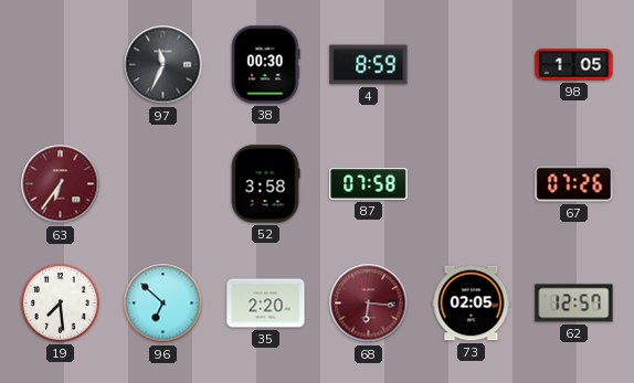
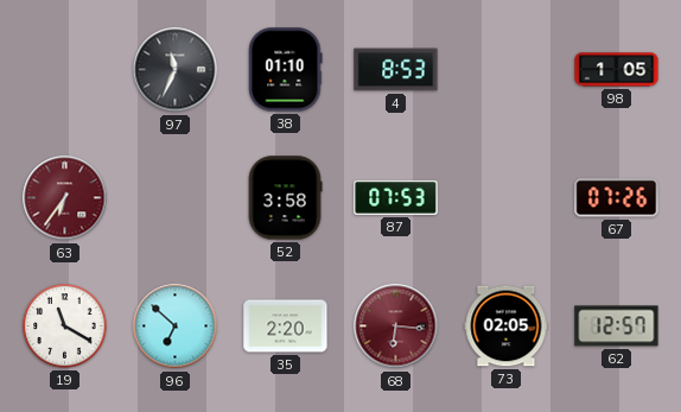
38: 00:30 -> 01:10
4: 8:59 -> 8:53
87: 07:58 -> 07:53
19: 7:29 -> 11:20
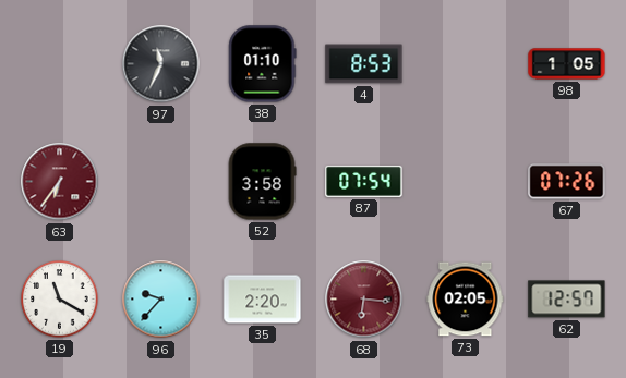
87: 07:53 -> 07:54
96: 6:52 -> 9:37
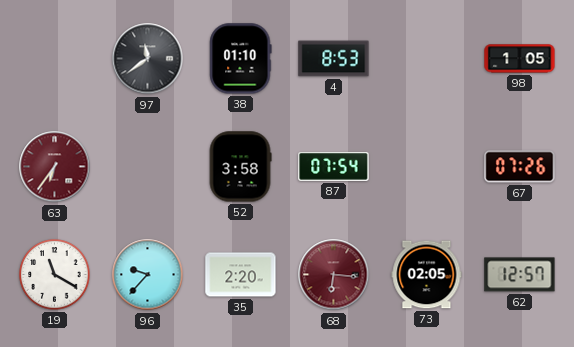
97: 11:34 -> 11:39
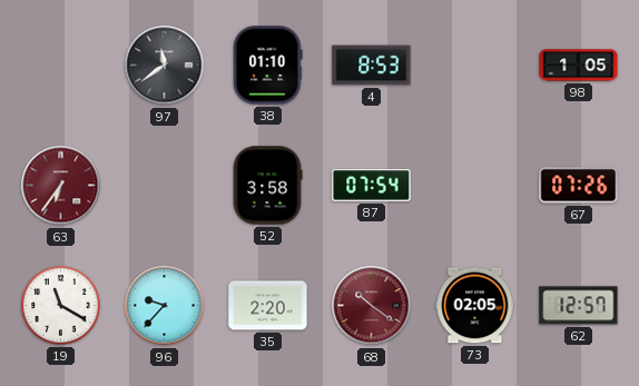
68: 6:16 -> 10:21
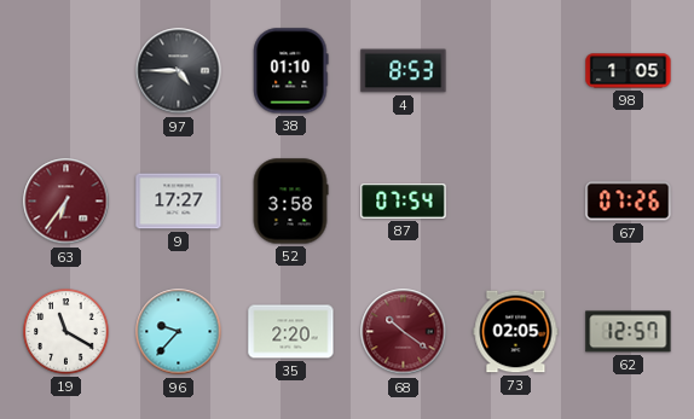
97: 11:39 -> 4:45
9: none -> 17:27
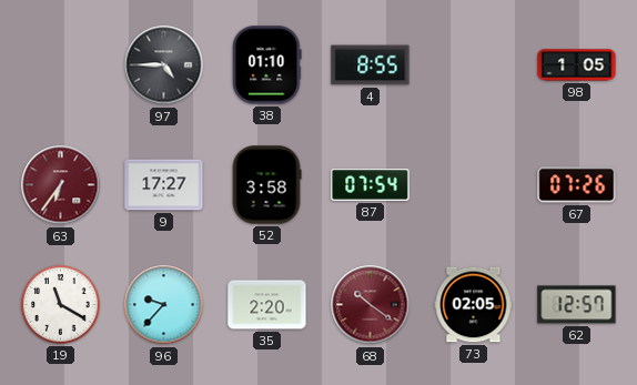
4: 8:53 -> 8:55
